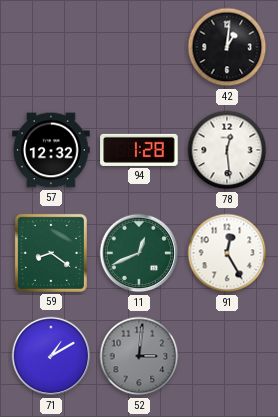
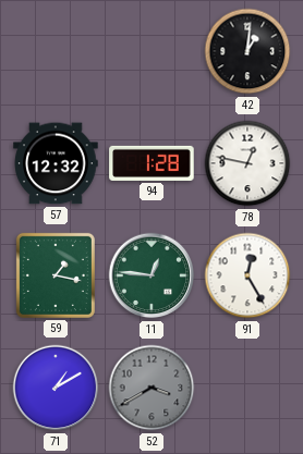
78: 12:29 -> 12:47
59: 8:21 -> 1:17
11: 12:41 -> 12:46
52: 3:01 -> 3:40
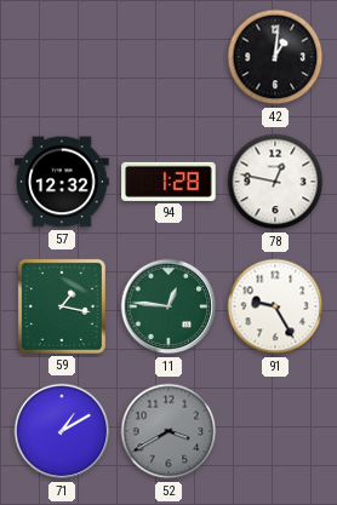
91: 12:25 -> 9:25
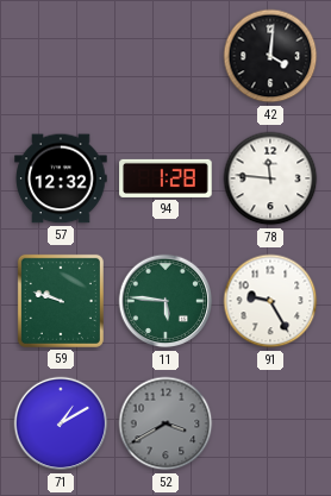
42: 1:01 -> 4:01
78: 12:47 -> 11:46
59: 1:17 -> 9:48
11: 12:46 -> 5:46
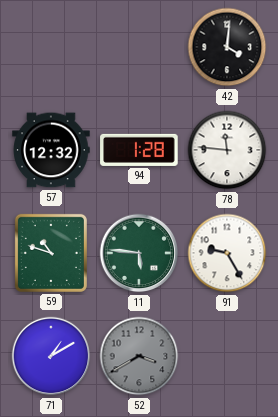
59: 9:48 -> 10:48
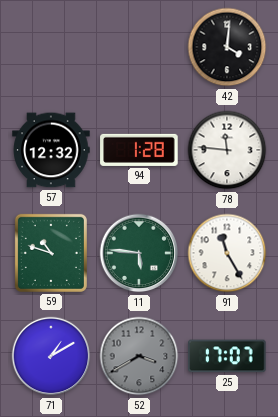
91: 9:25 -> 11:25
25: none -> 17:07
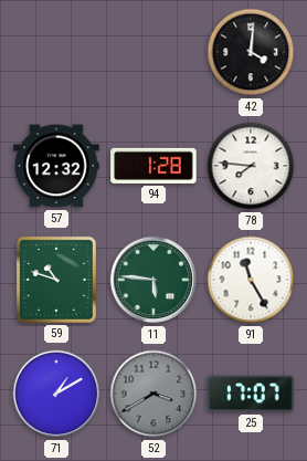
78: 11:46 -> 7:46
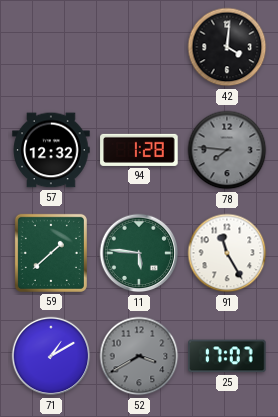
78 dial: white -> grey
59: 10:48 -> 1:38
